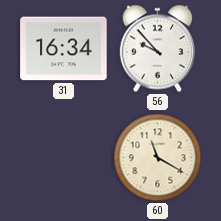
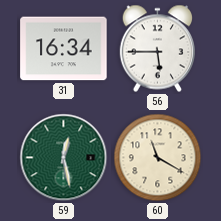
56: 9:53 -> 5:45
59: none -> 12:28
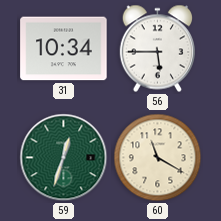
31: 16:34 -> 10:34
59: 12:28 -> 12:33
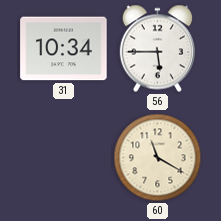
59: 12:33 -> none
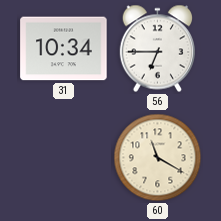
56: 5:45 -> 6:45
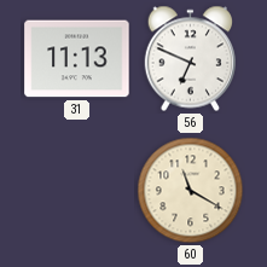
31: 10:34 -> 11:13
56: 6:45 -> 6:49
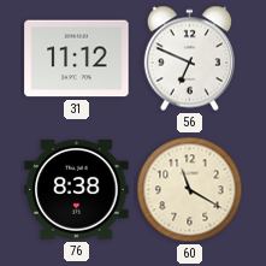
31: 11:13 -> 11:12
76: none -> 8:38
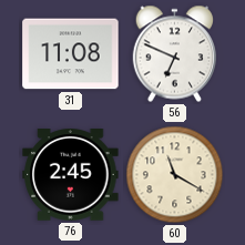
31: 11:12 -> 11:08
76: 8:38 -> 2:45
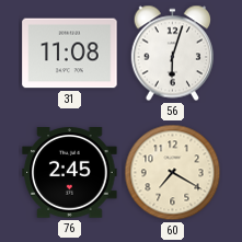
56: 6:49 -> 6:03
60: 11:20 -> 7:20
